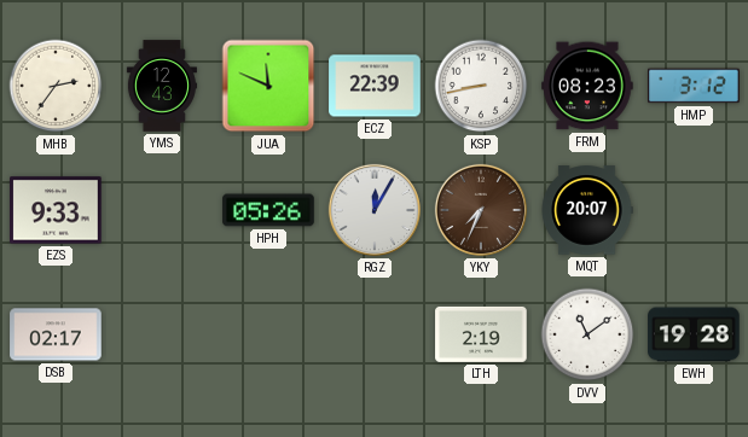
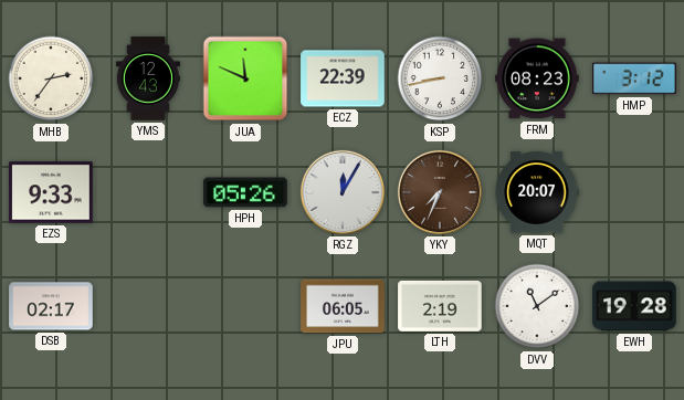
JPU: none -> 06:05
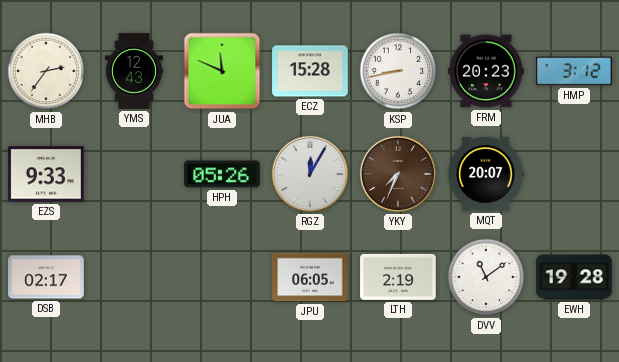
ECZ: 22:39 -> 15:28
FRM: 08:23 -> 20:23
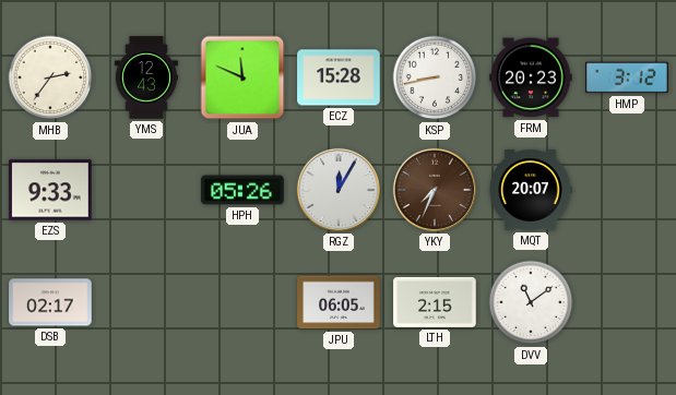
LTH: 2:19 -> 2:15
EWH: 19:28 -> none
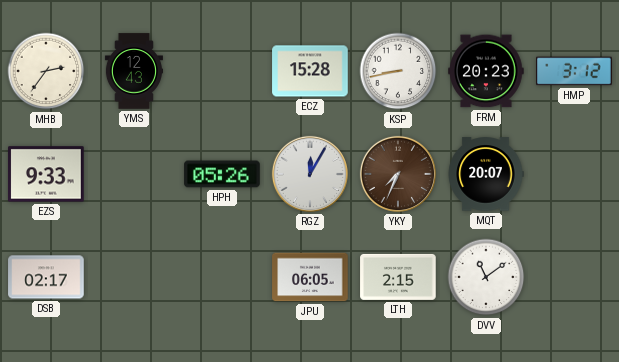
JUA: 11:49 -> none
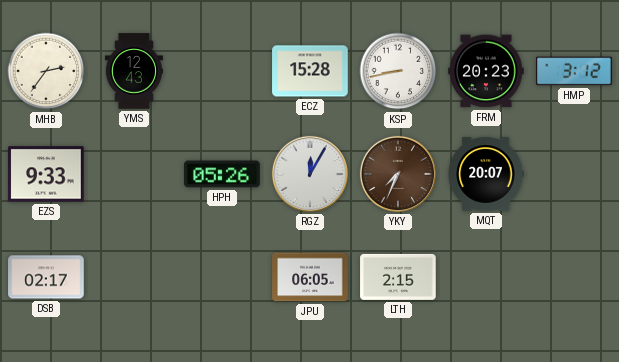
DVV: 11:09 -> none
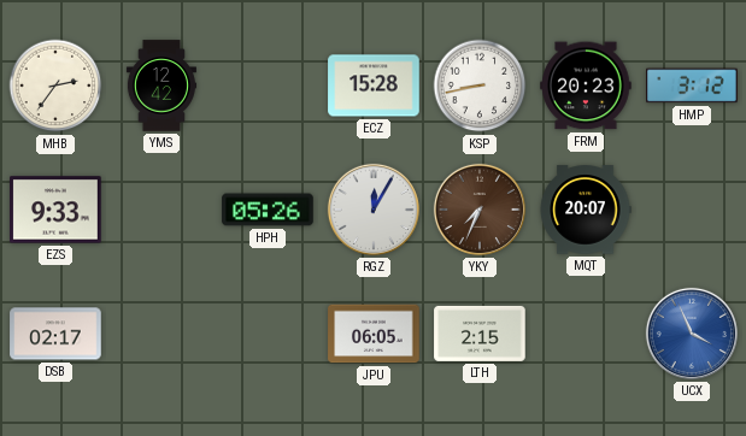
YMS: 12:43 -> 12:42
UCX: none -> 3:56
